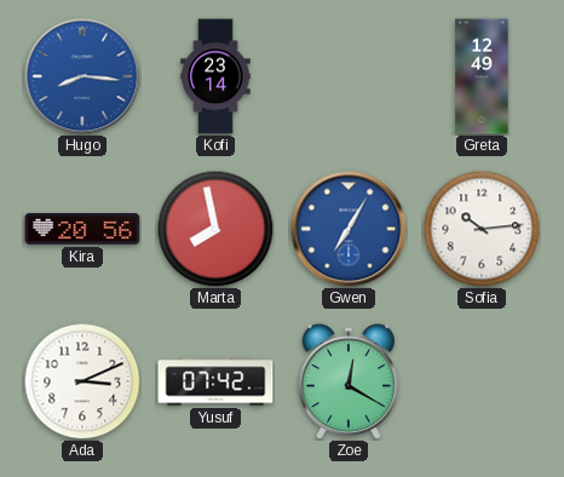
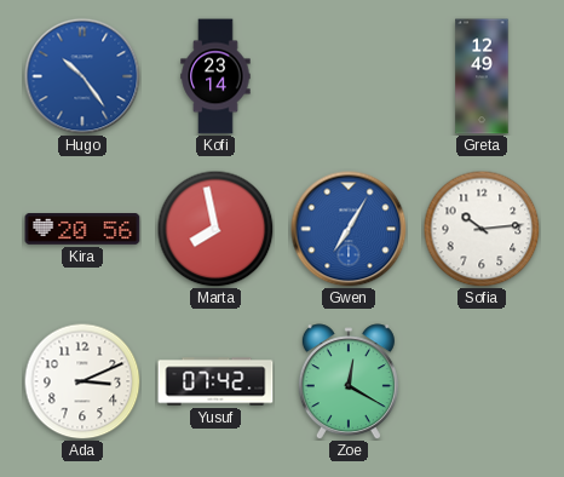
Hugo: 8:16 -> 10:24
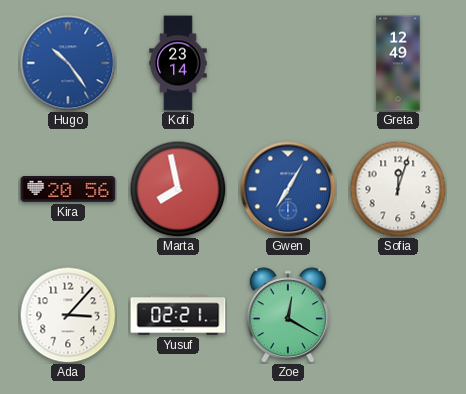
Sofia: 10:14 -> 12:03
Ada: 3:11 -> 3:07
Yusuf: 07:42 -> 02:21
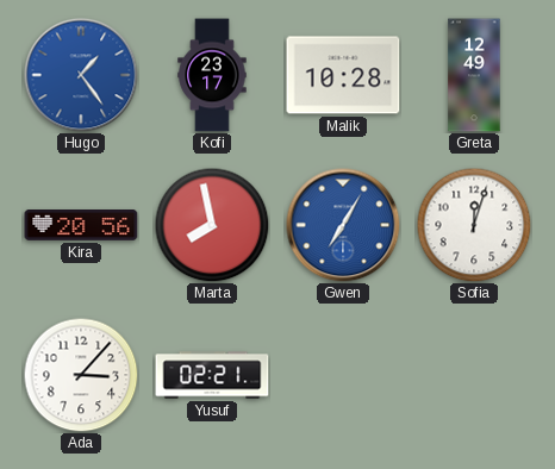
Hugo: 10:24 -> 1:24
Kofi: 23:14 -> 23:17
Malik: none -> 10:28
Zoe: 12:20 -> none
